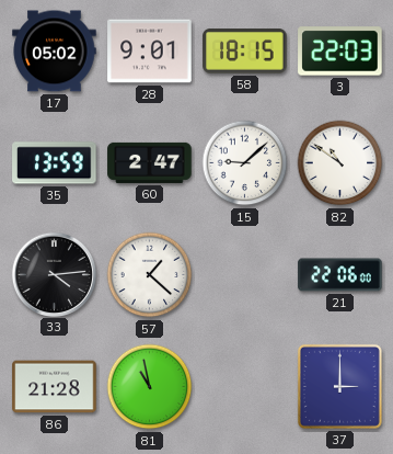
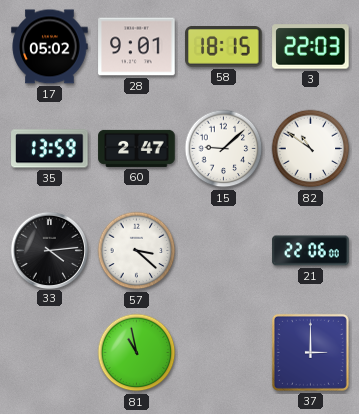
57: 1:22 -> 3:22
86: 21:28 -> none
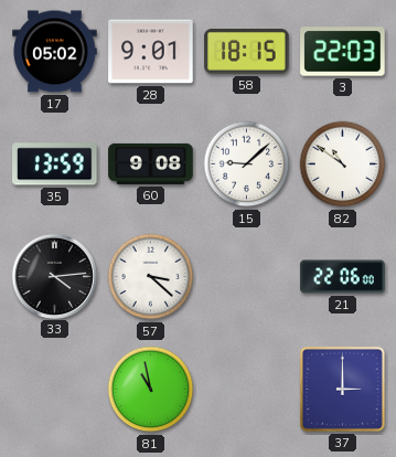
60: 2:47 -> 9:08
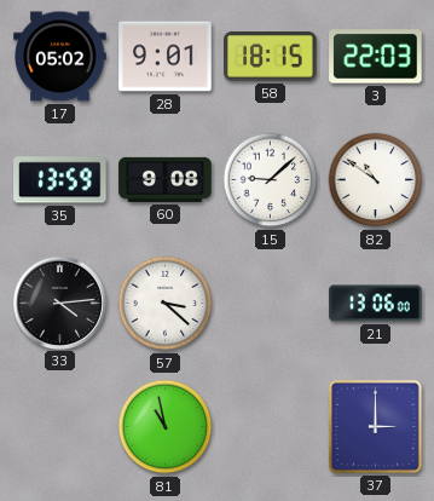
21: 22:06 -> 13:06
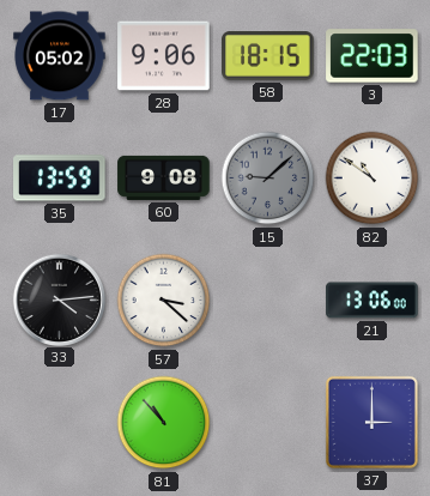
28: 9:01 -> 9:06
15 dial: white -> grey
81: 10:58 -> 10:53
